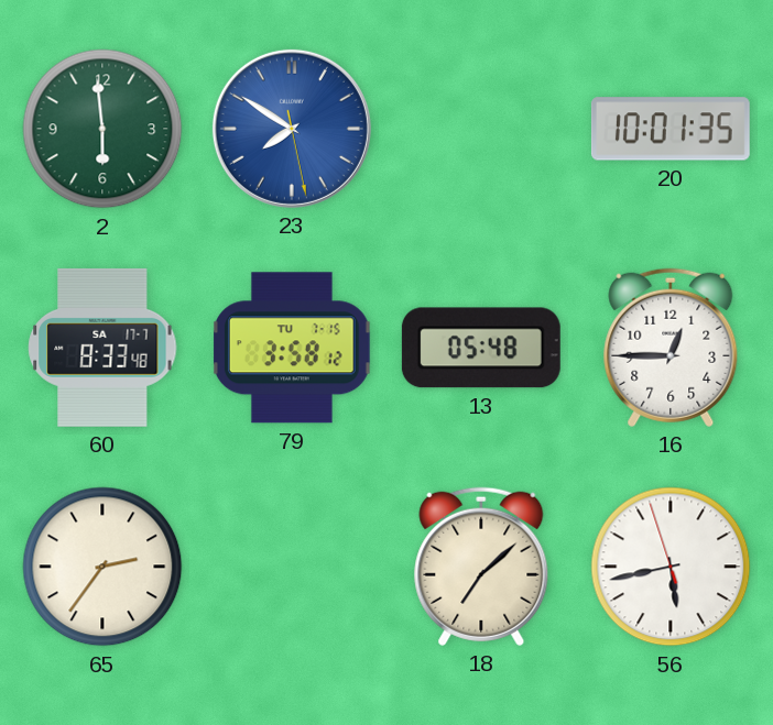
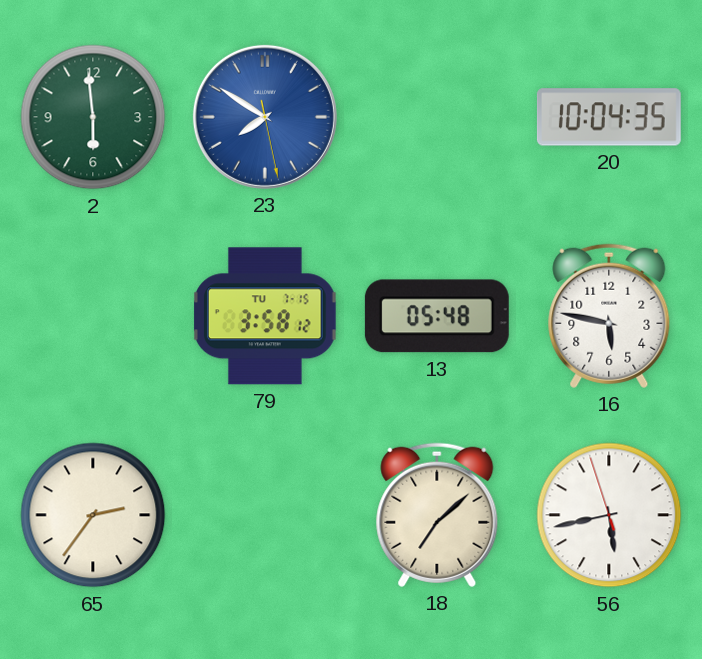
20: 10:01 -> 10:04
60: 8:33 -> none
16: 12:45 -> 5:47
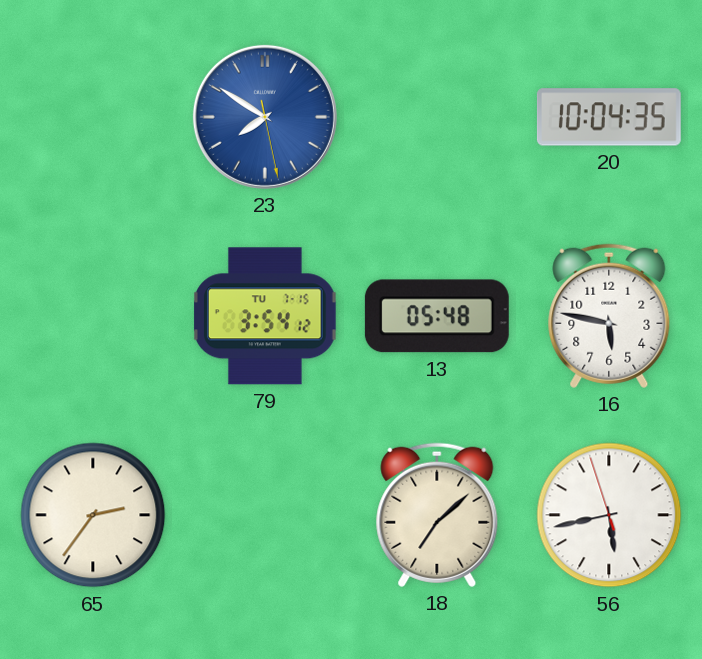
2: 5:59 -> none
79: 3:58 -> 3:54
